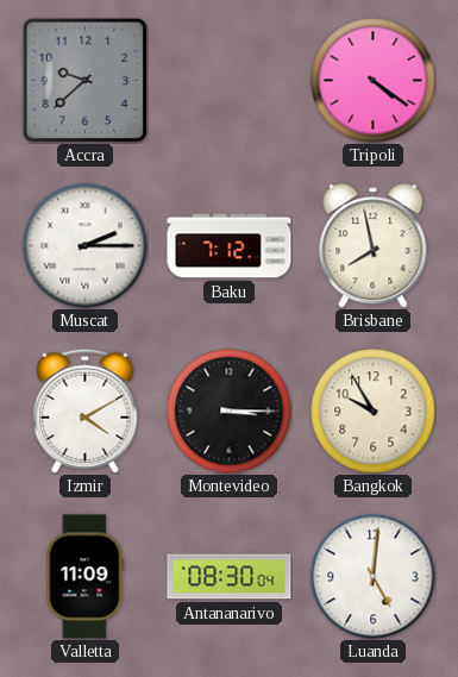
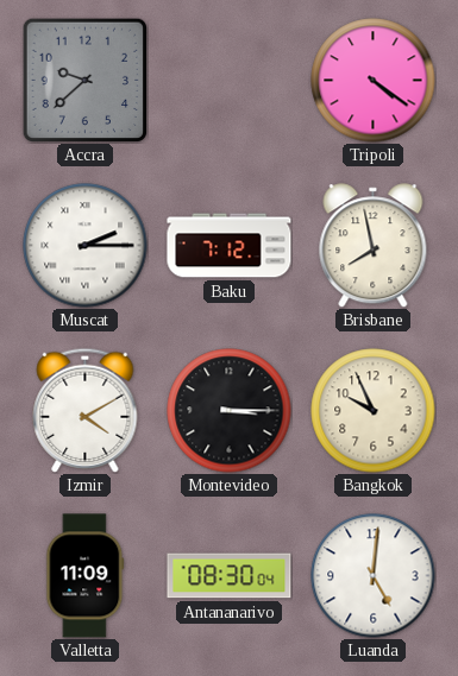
Bangkok: 9:55 -> 9:56
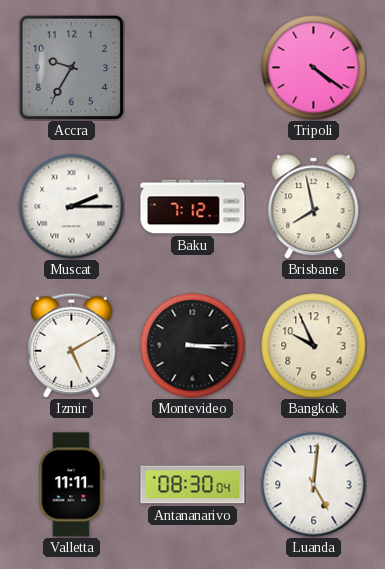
Accra: 9:38 -> 9:35
Izmir: 4:10 -> 5:10
Valletta: 11:09 -> 11:11
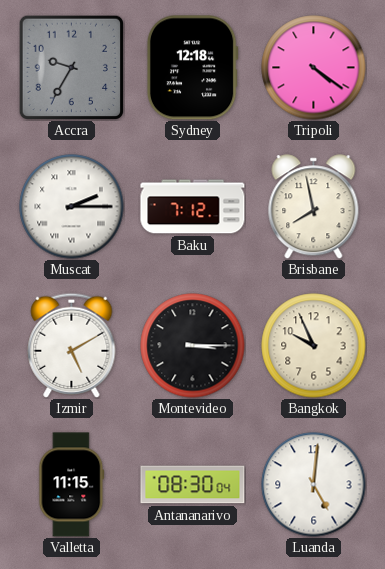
Sydney: none -> 12:18
Valletta: 11:11 -> 11:15
